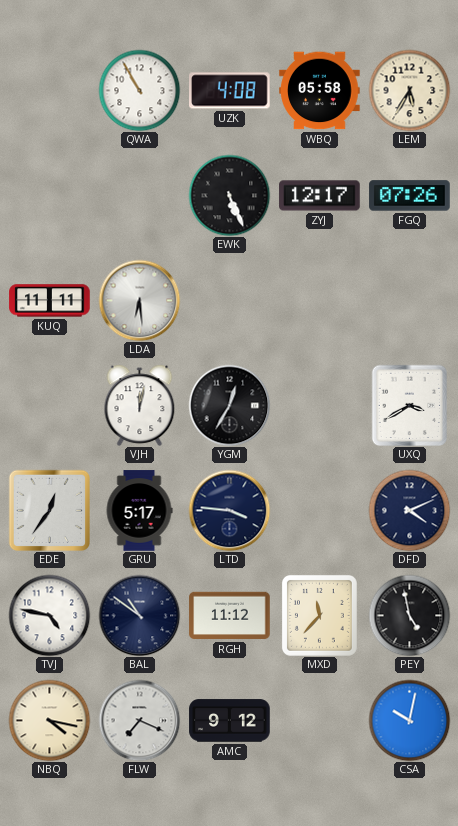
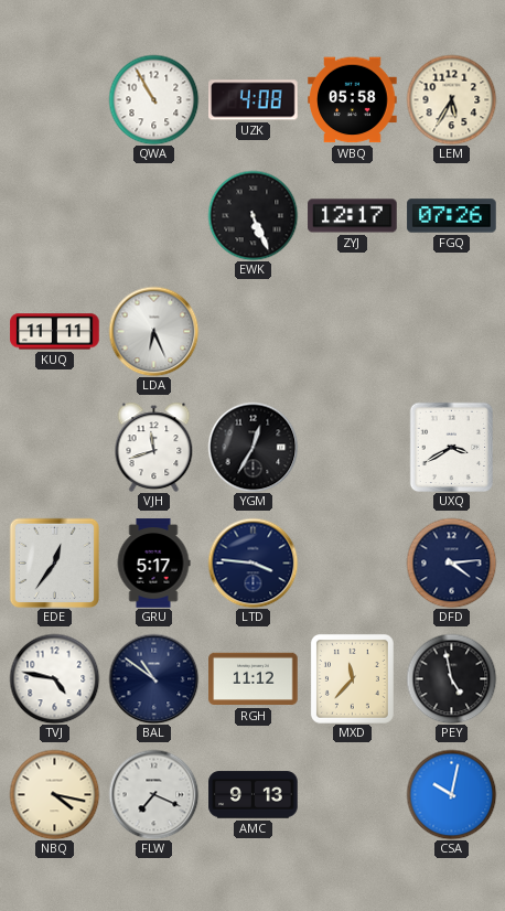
LDA: 6:29 -> 6:26
VJH: 12:02 -> 11:42
DFD: 4:11 -> 4:14
AMC: 9:12 -> 9:13
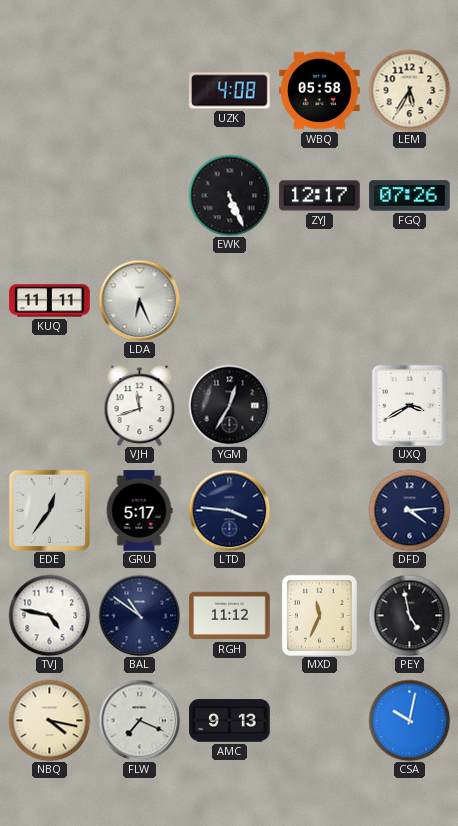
QWA: 10:55 -> none
MXD: 11:37 -> 11:34
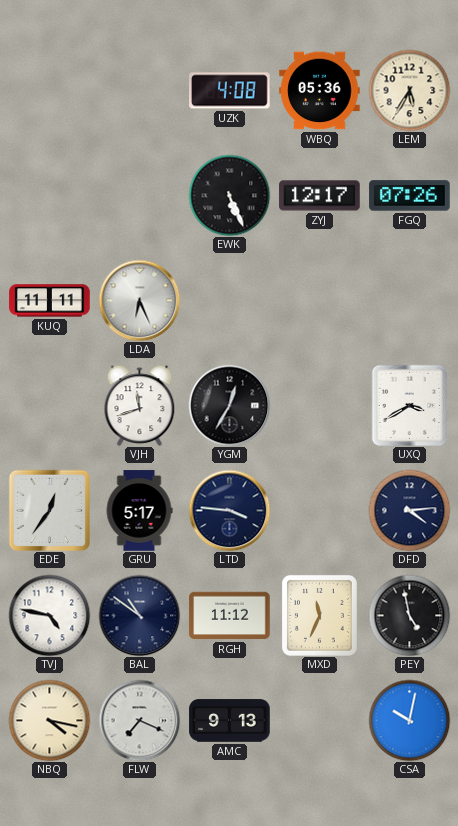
WBQ: 05:58 -> 05:36
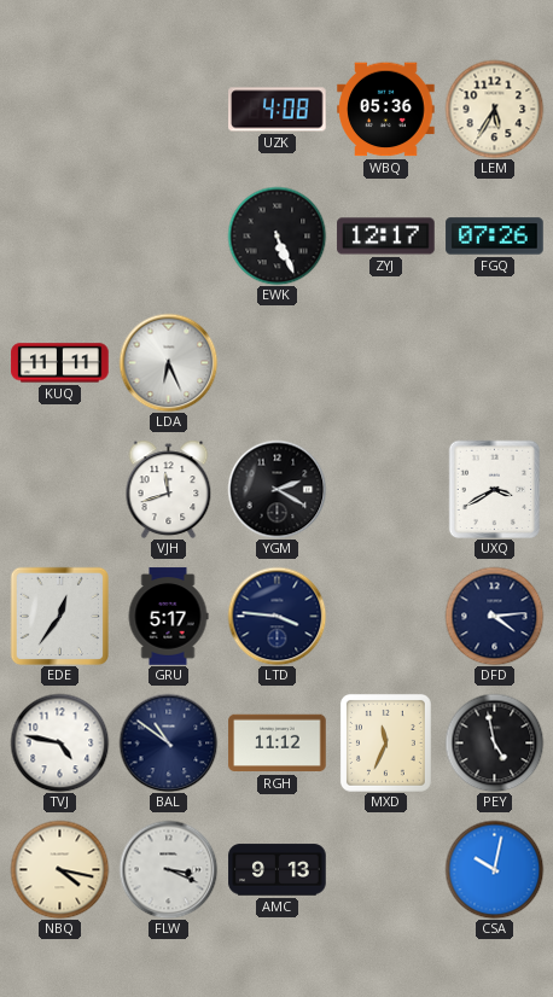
YGM: 12:35 -> 2:20
FLW: 7:19 -> 3:19
